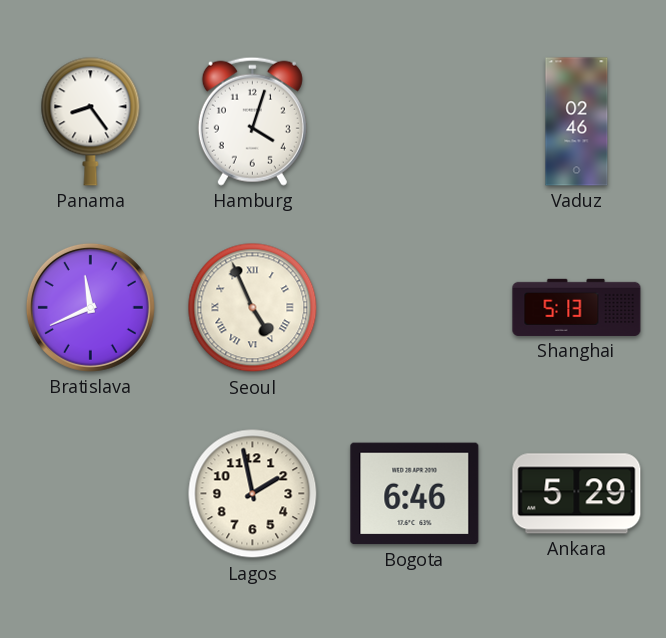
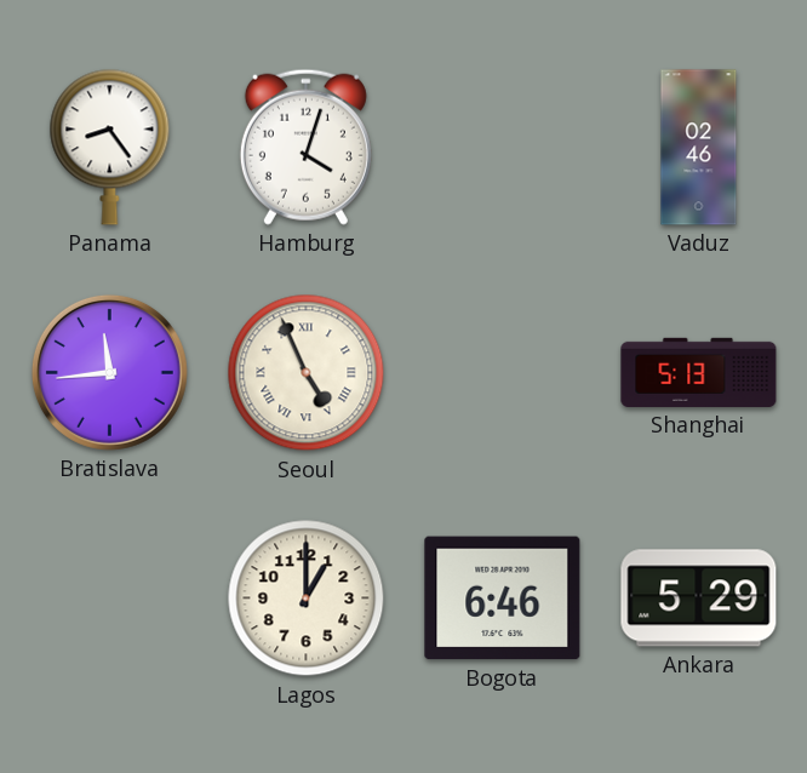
Bratislava: 11:41 -> 11:44
Lagos: 1:58 -> 1:00
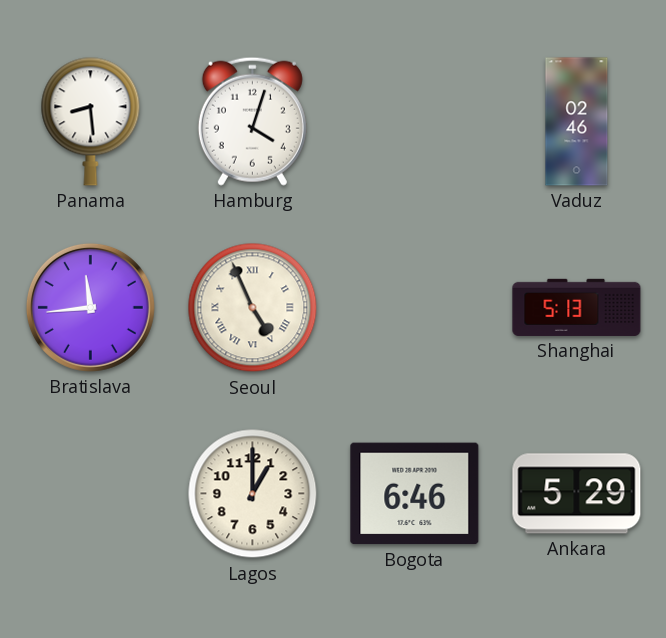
Panama: 8:24 -> 8:29
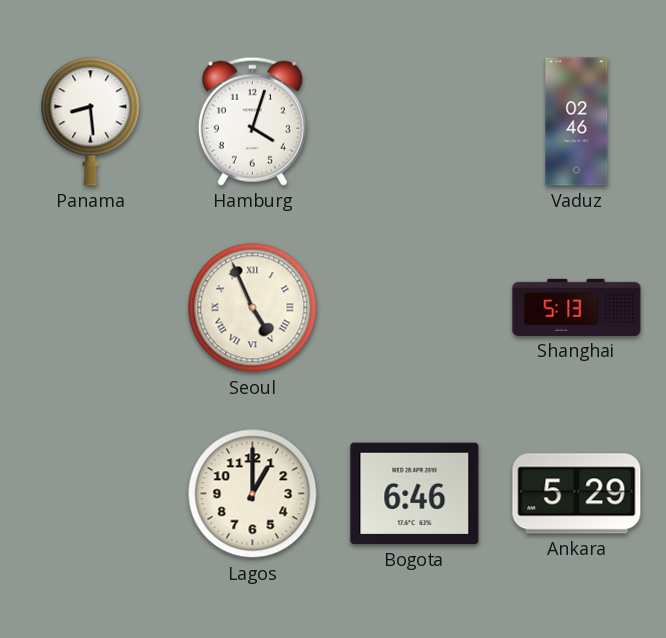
Bratislava: 11:44 -> none
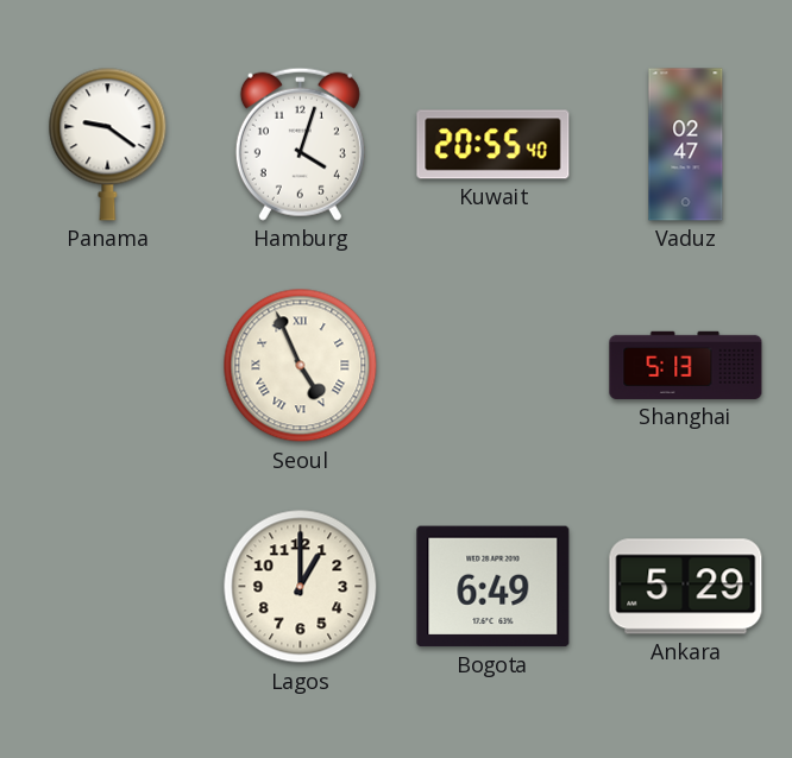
Panama: 8:29 -> 9:21
Kuwait: none -> 20:55
Vaduz: 02:46 -> 02:47
Bogota: 6:46 -> 6:49
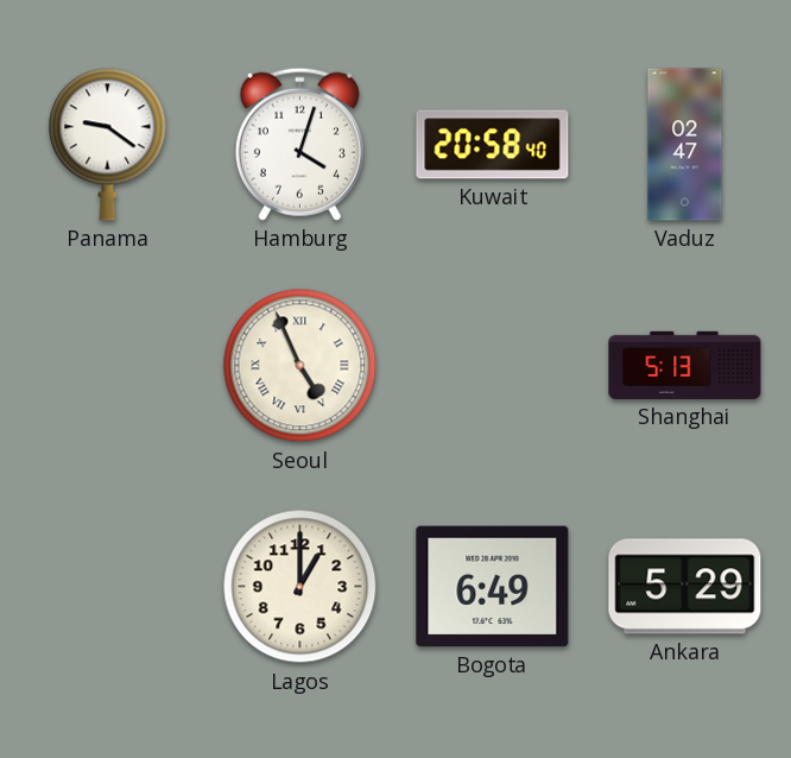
Kuwait: 20:55 -> 20:58
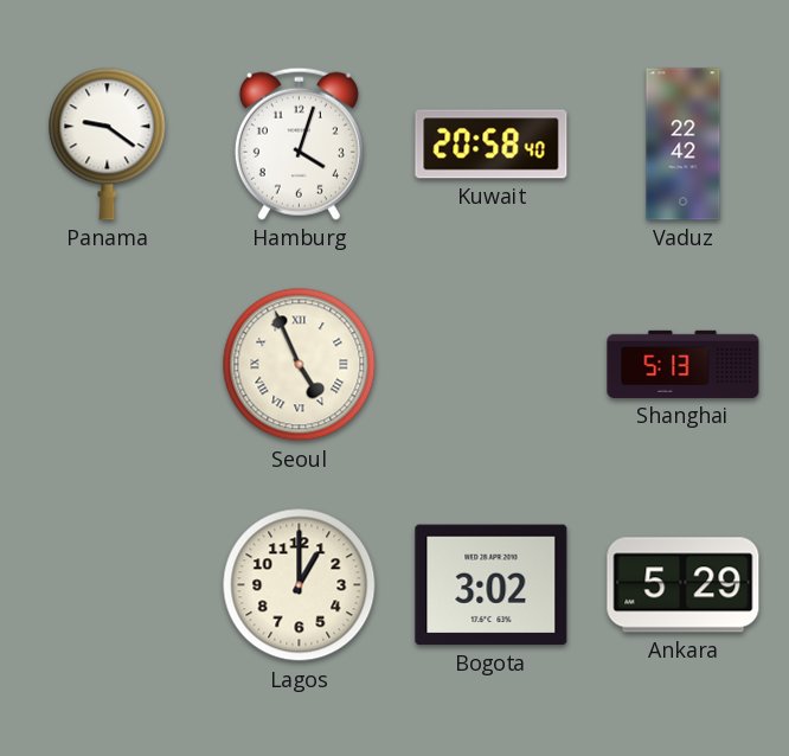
Vaduz: 02:47 -> 22:42
Bogota: 6:49 -> 3:02
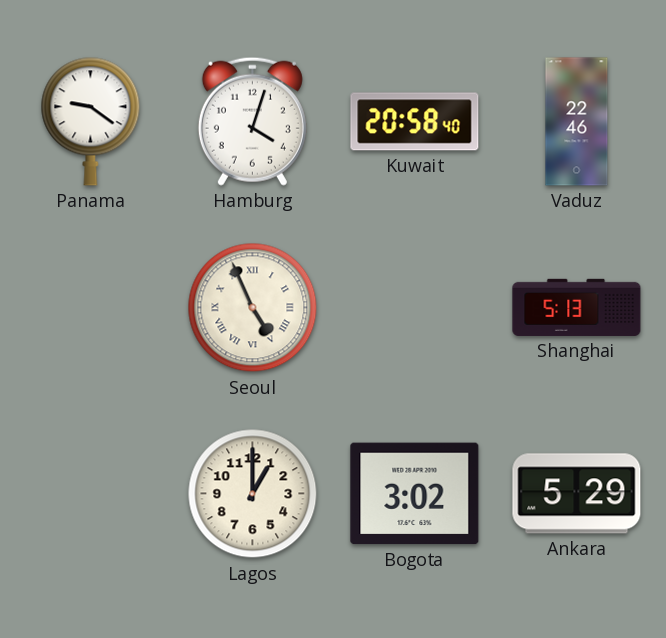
Vaduz: 22:42 -> 22:46
